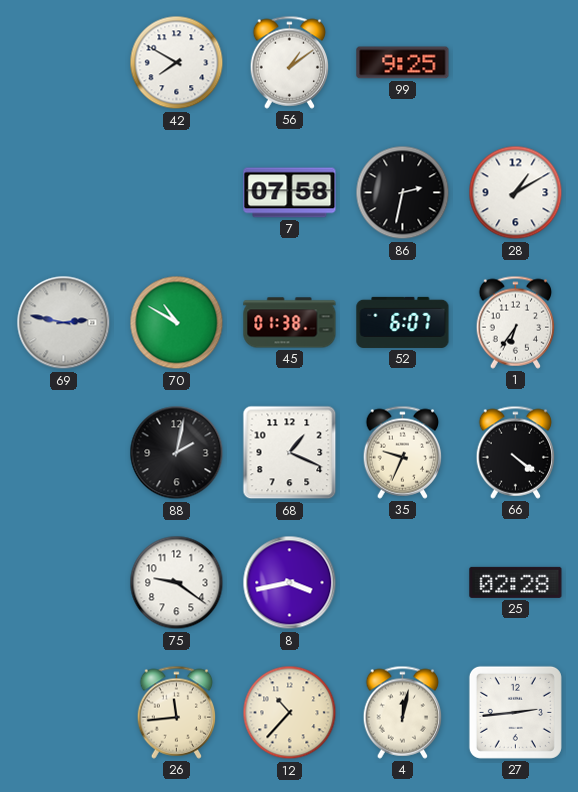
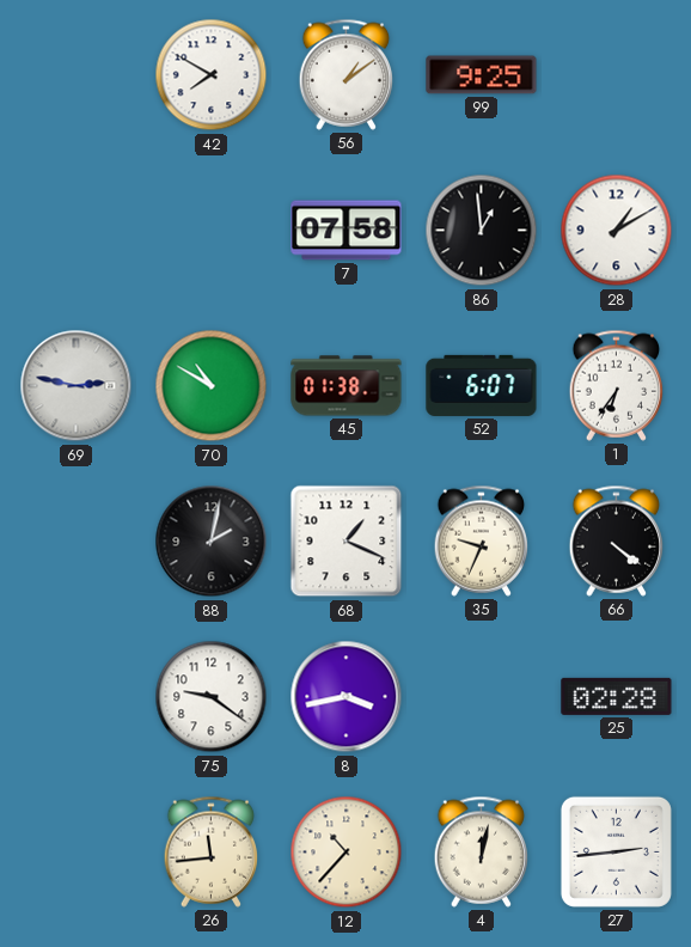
86: 2:32 -> 12:59
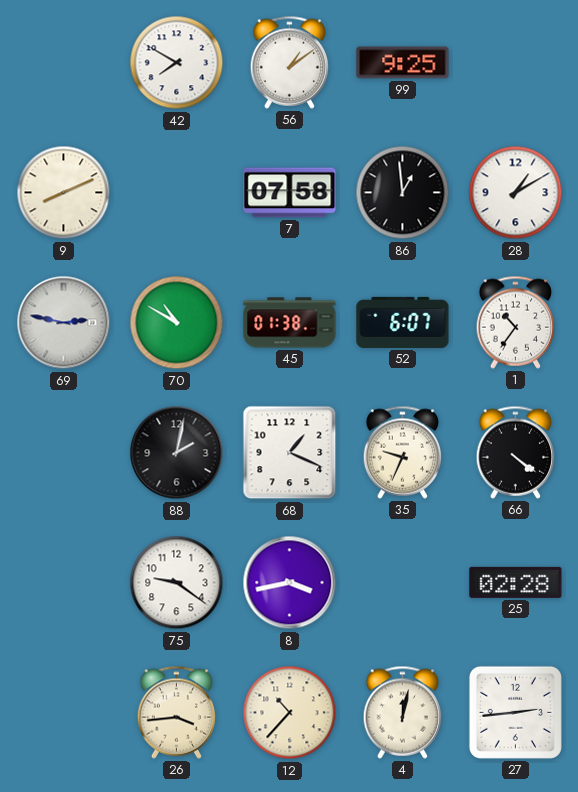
9: none -> 8:11
1: 6:36 -> 10:36
26: 11:44 -> 3:44
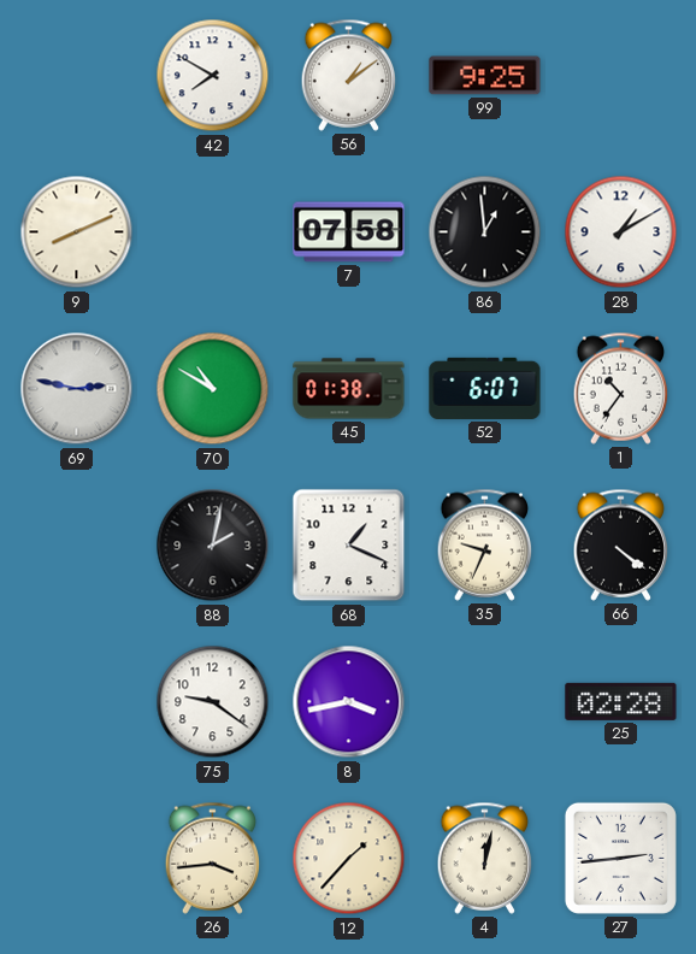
12: 10:37 -> 1:37
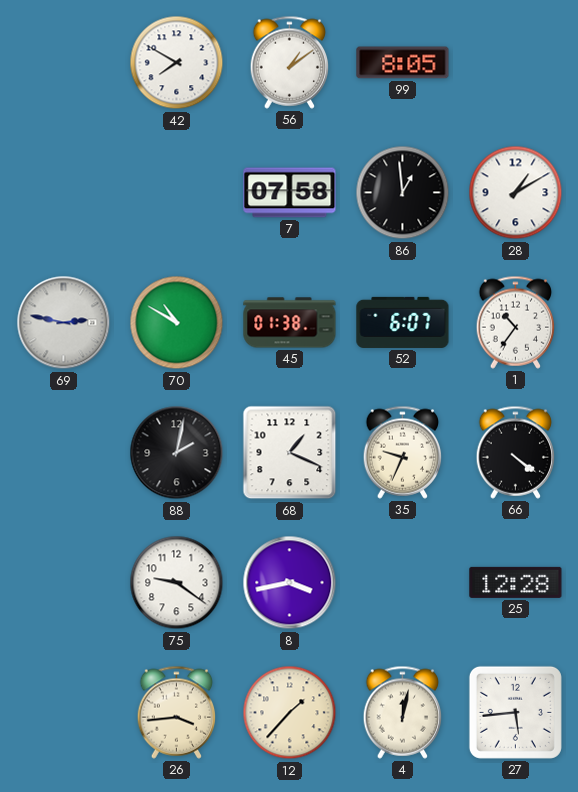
99: 9:25 -> 8:05
9: 8:11 -> none
25: 02:28 -> 12:28
27: 2:44 -> 5:44
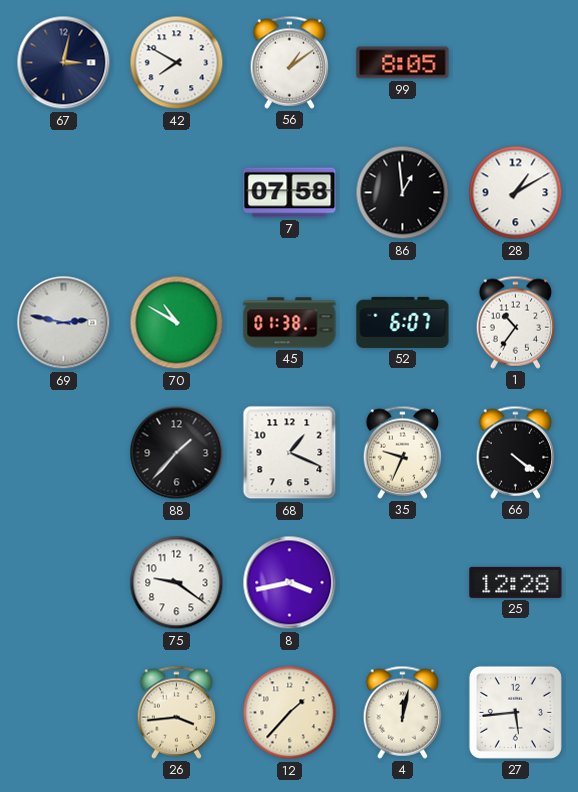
67: none -> 3:02
88: 2:02 -> 1:37
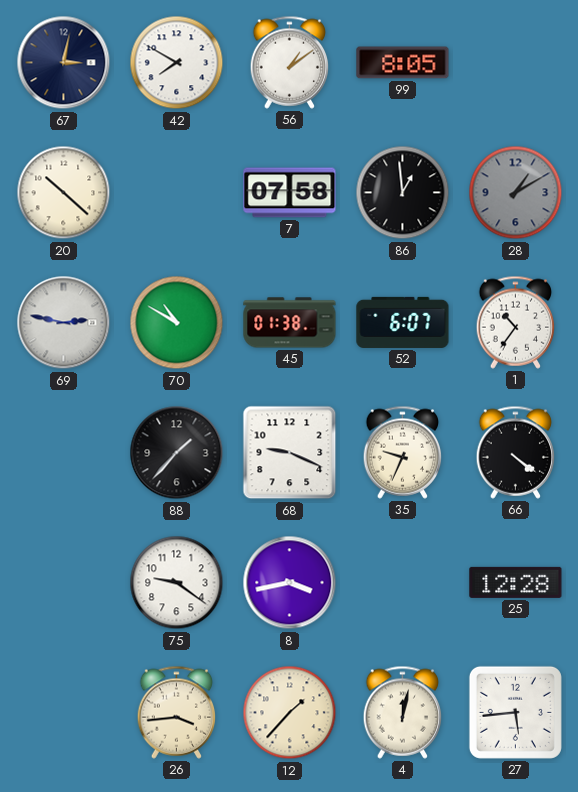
20: none -> 10:22
28 dial: white -> grey
68: 1:19 -> 9:19
